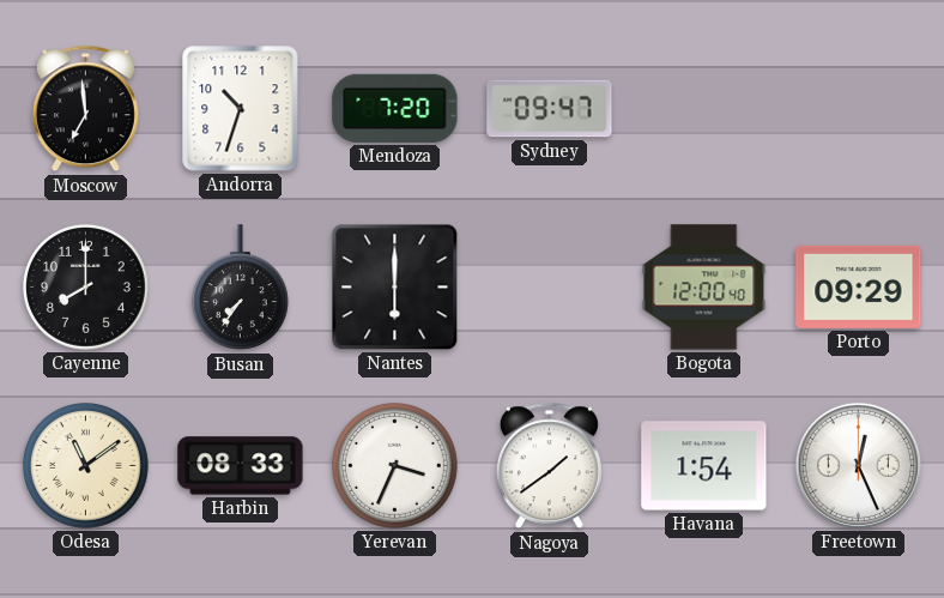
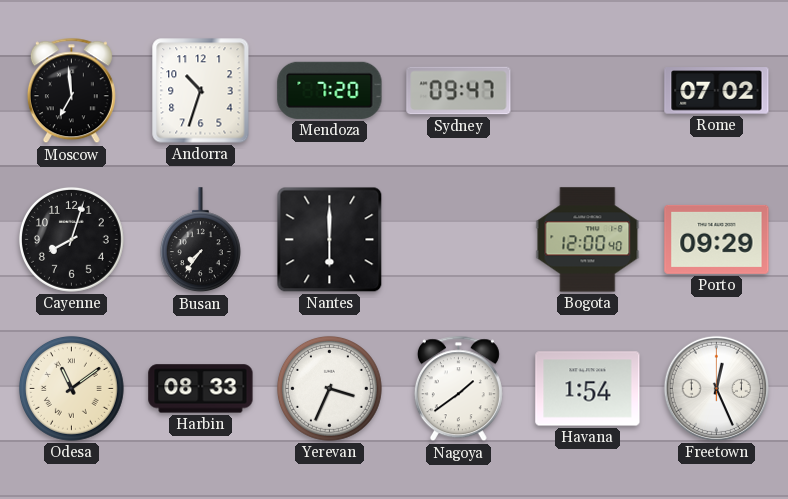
Rome: none -> 07:02
Cayenne: 8:00 -> 8:03
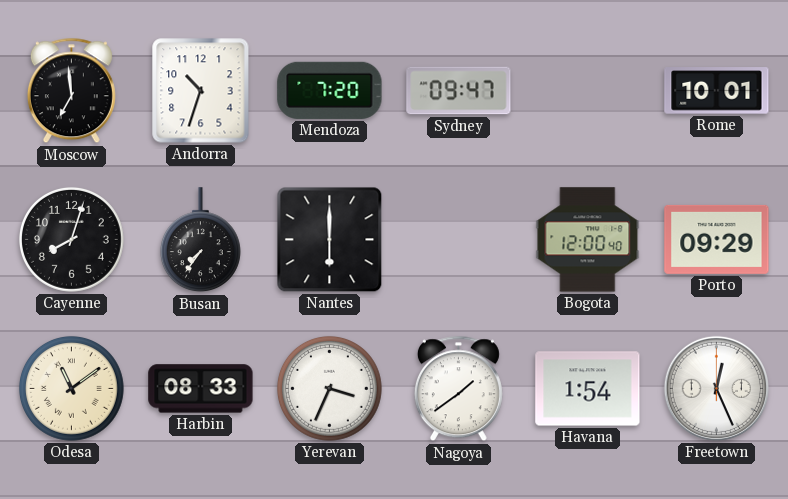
Rome: 07:02 -> 10:01
